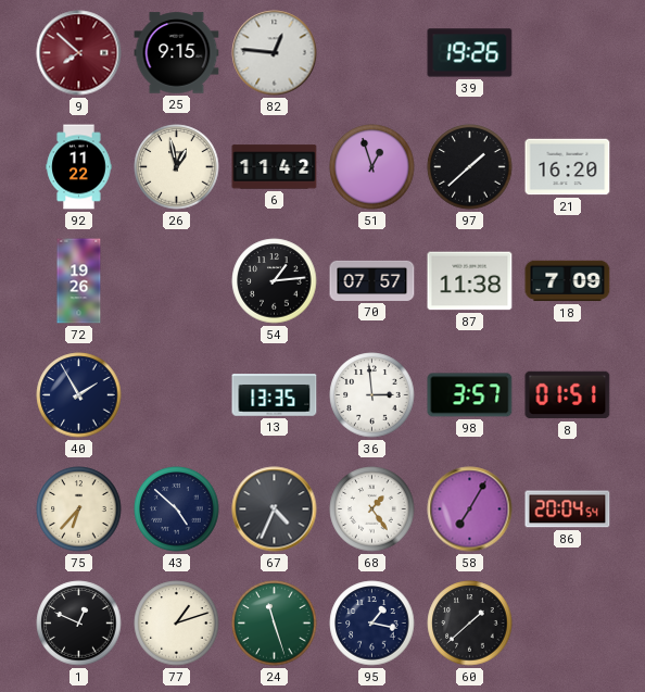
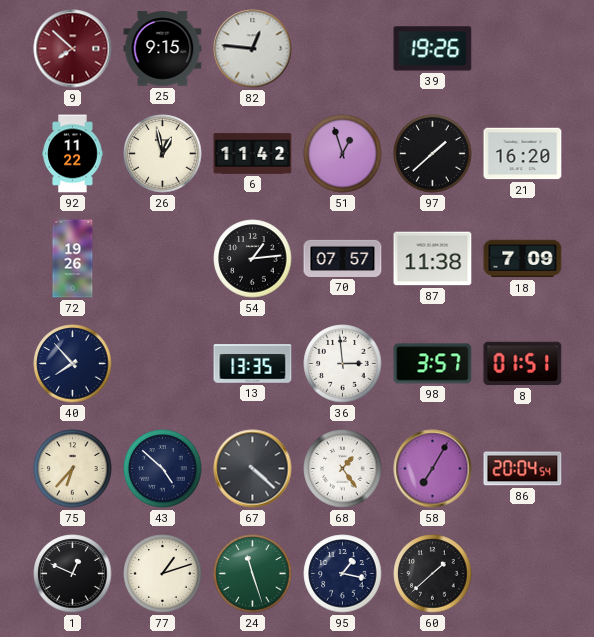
40: 1:55 -> 7:53
67: 4:34 -> 4:22
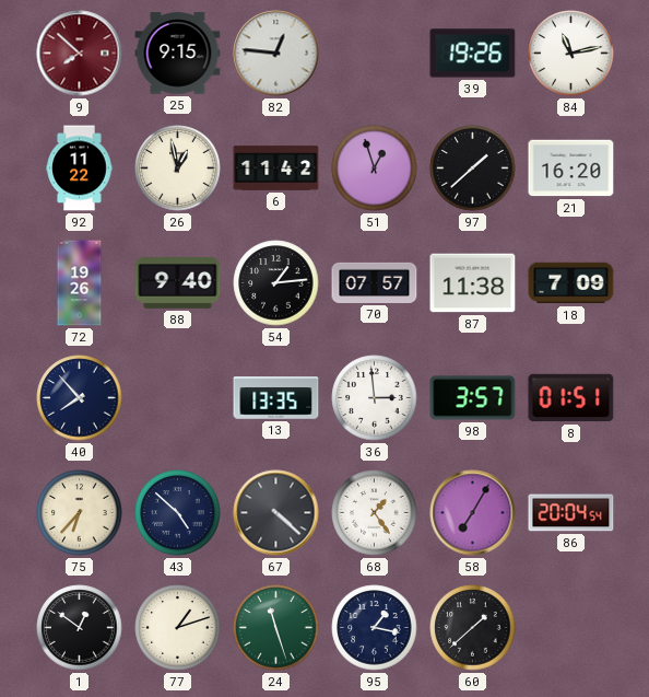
84: none -> 11:13
88: none -> 9:40
1: 12:49 -> 12:51
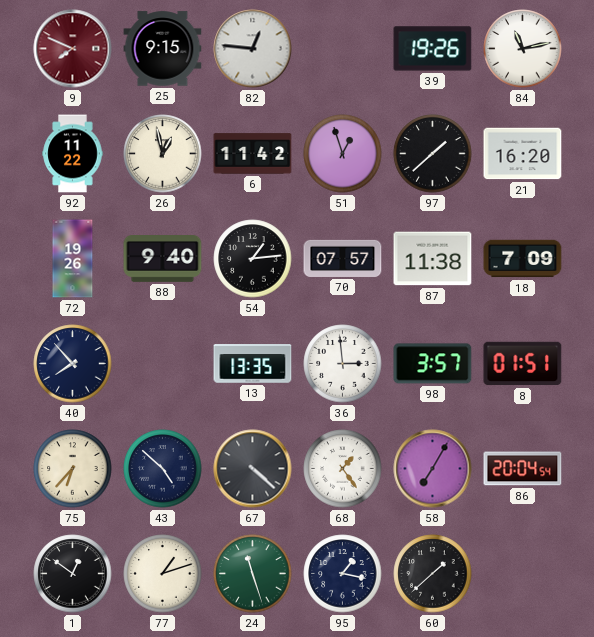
9: 7:52 -> 7:49
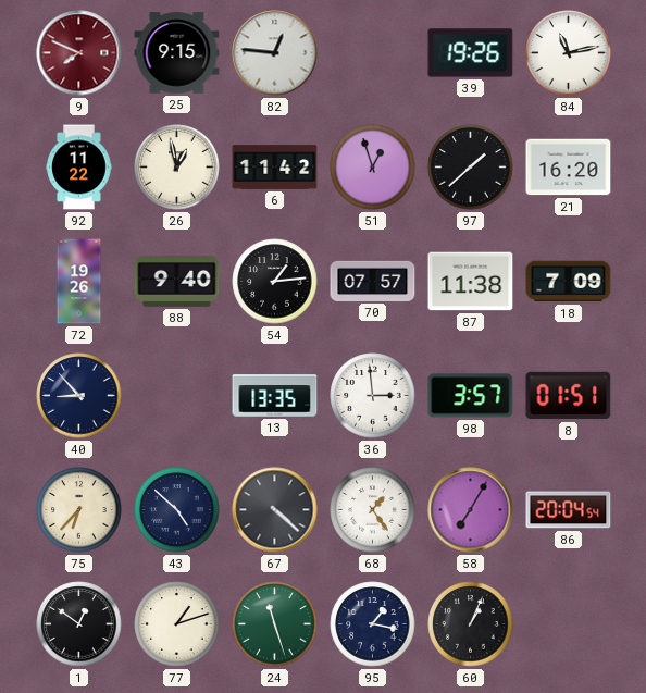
40: 7:53 -> 8:53
60: 1:38 -> 1:04
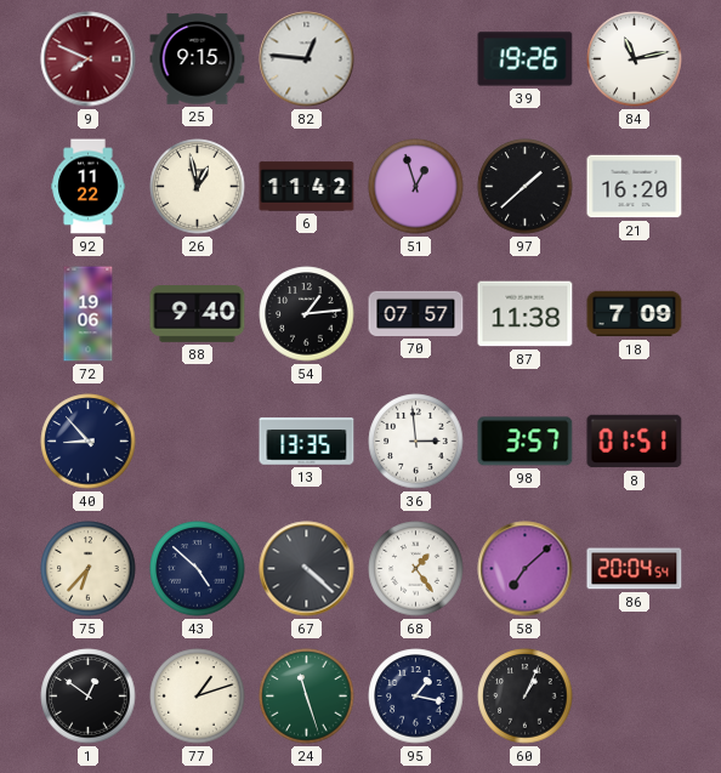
72: 19:26 -> 19:06
58: 7:05 -> 7:08
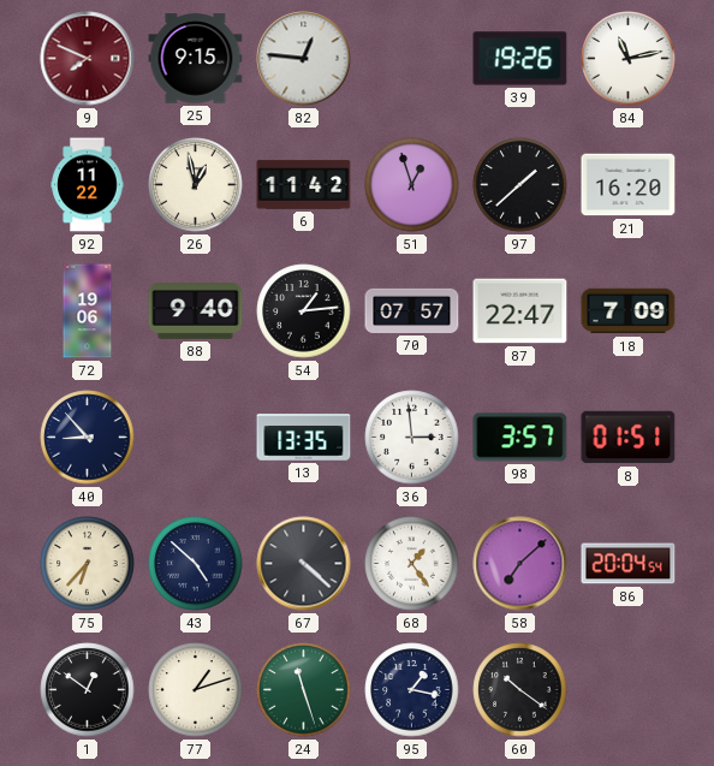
87: 11:38 -> 22:47
60: 1:04 -> 10:21
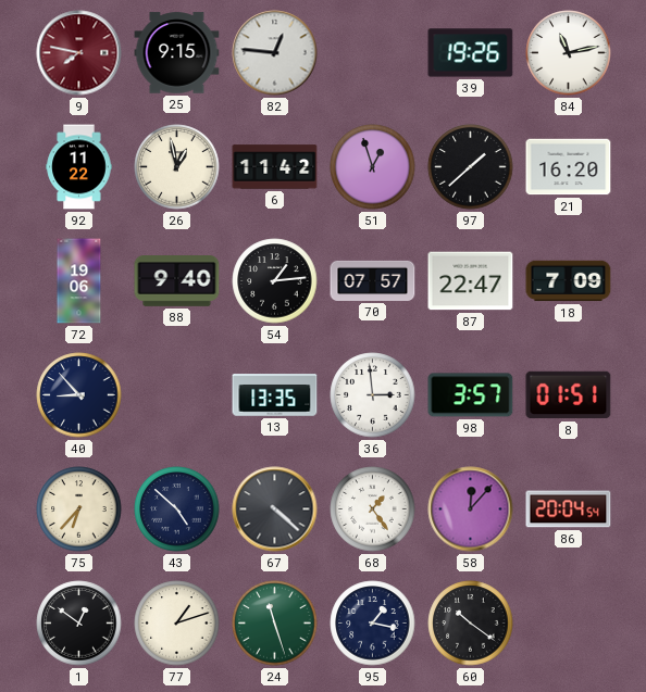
9: 7:49 -> 7:47
58: 7:08 -> 12:07
